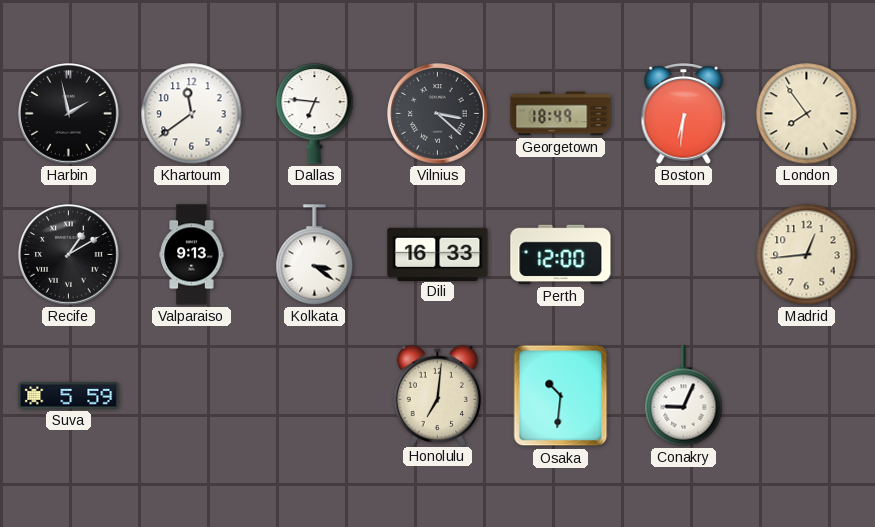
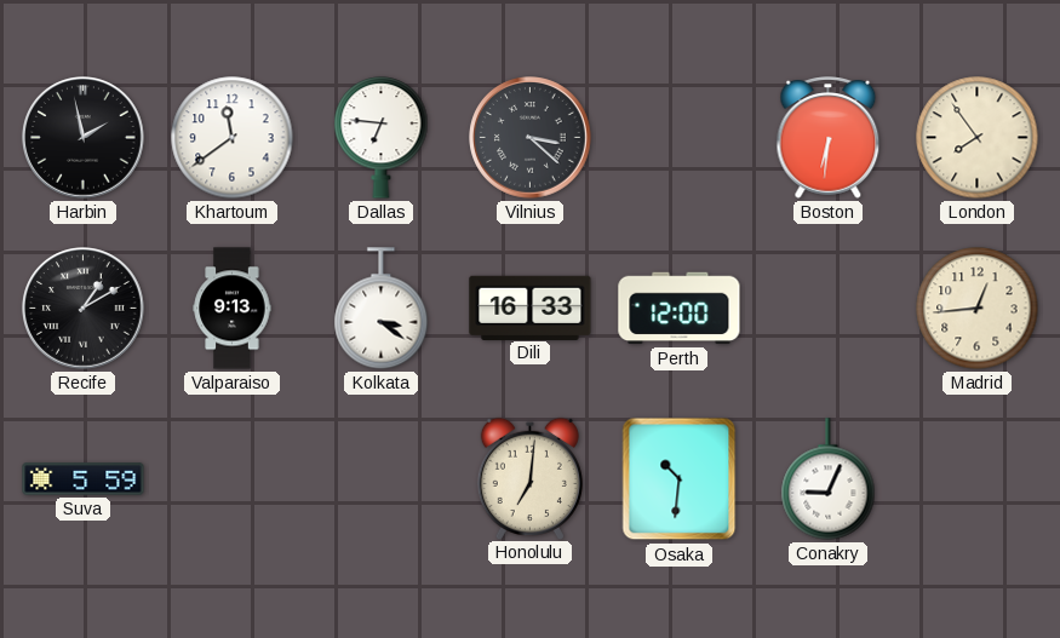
Georgetown: 18:49 -> none
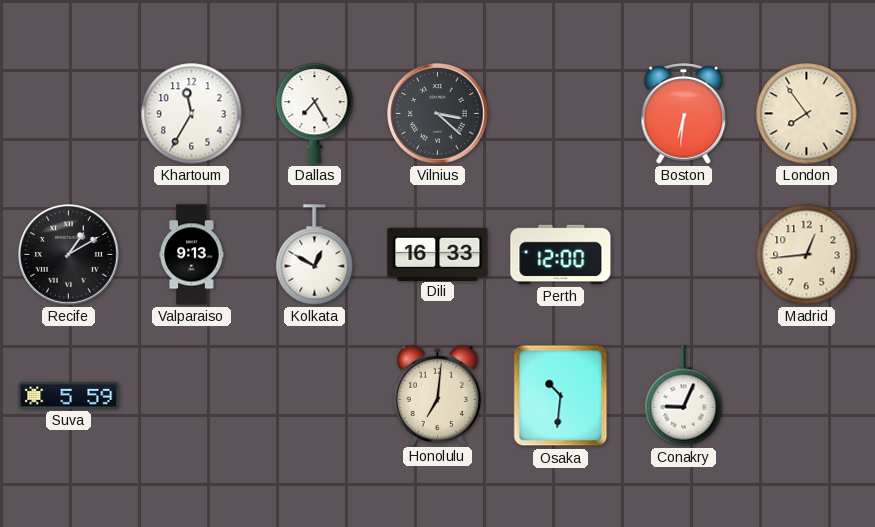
Harbin: 1:58 -> none
Khartoum: 11:39 -> 11:35
Dallas: 6:46 -> 7:25
Kolkata: 3:21 -> 12:50
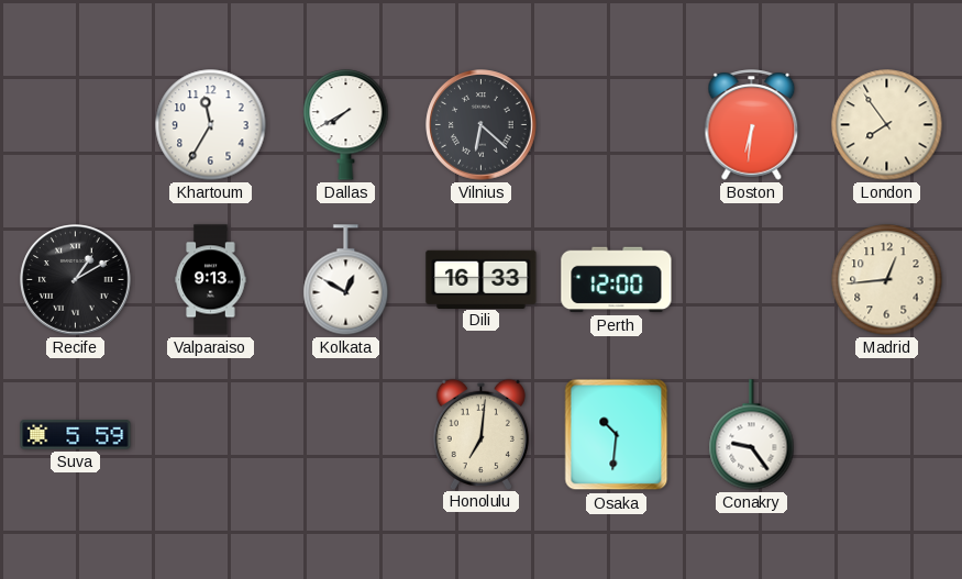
Dallas: 7:25 -> 7:40
Vilnius: 3:22 -> 6:22
Conakry: 9:04 -> 9:24
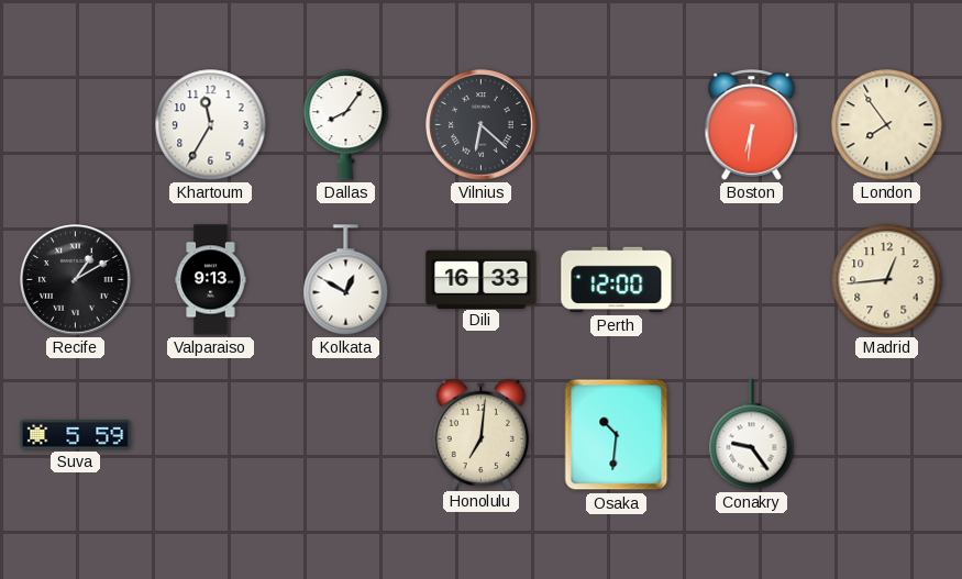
Dallas: 7:40 -> 8:06
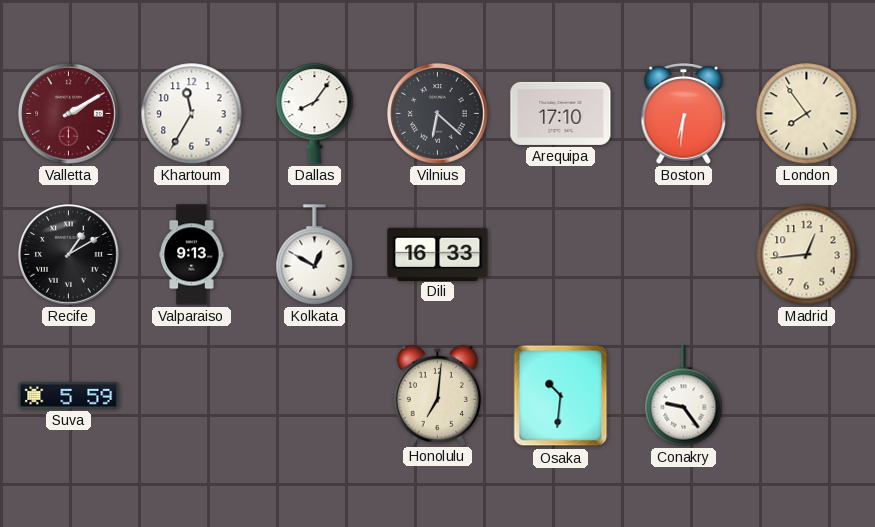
Valletta: none -> 2:10
Arequipa: none -> 17:10
Perth: 12:00 -> none
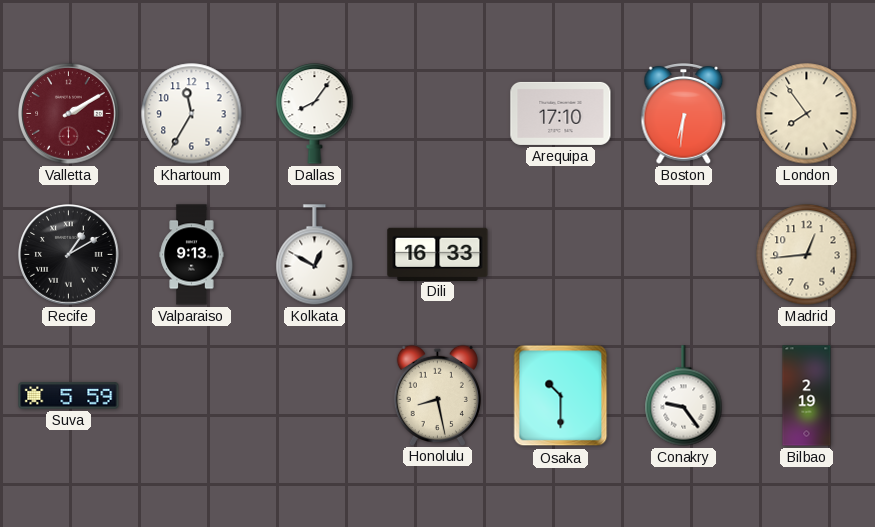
Vilnius: 6:22 -> none
Honolulu: 7:01 -> 8:28
Osaka: 10:31 -> 10:30
Bilbao: none -> 2:19
